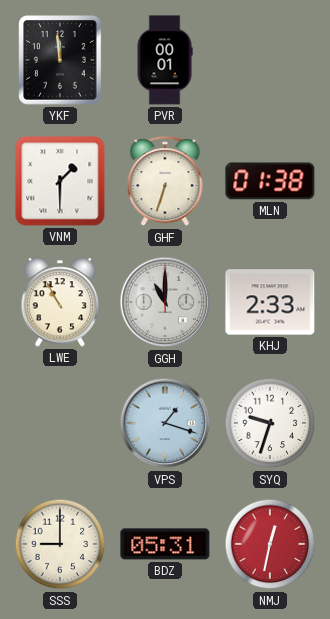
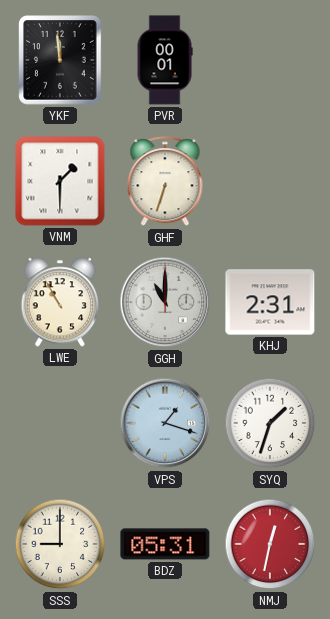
MLN: 01:38 -> none
KHJ: 2:33 -> 2:31
SYQ: 9:33 -> 1:33
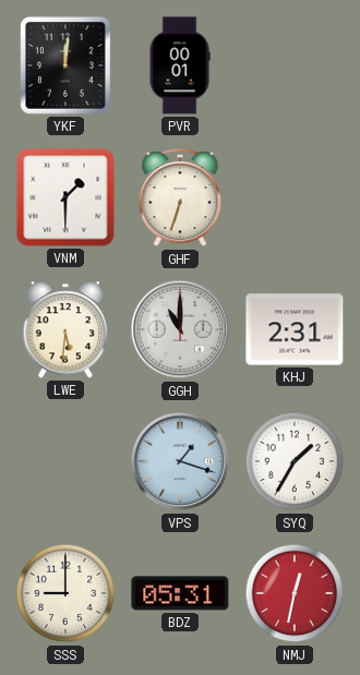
YKF: 11:59 -> 12:01
LWE: 10:55 -> 5:31
SYQ: 1:33 -> 1:35
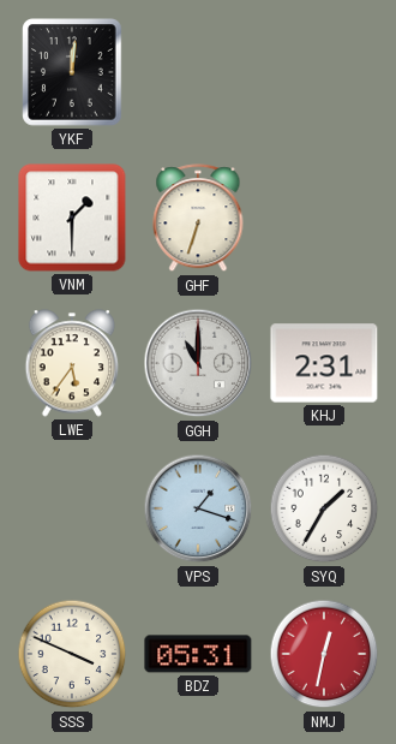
PVR: 00:01 -> none
LWE: 5:31 -> 5:36
SSS: 9:00 -> 3:49
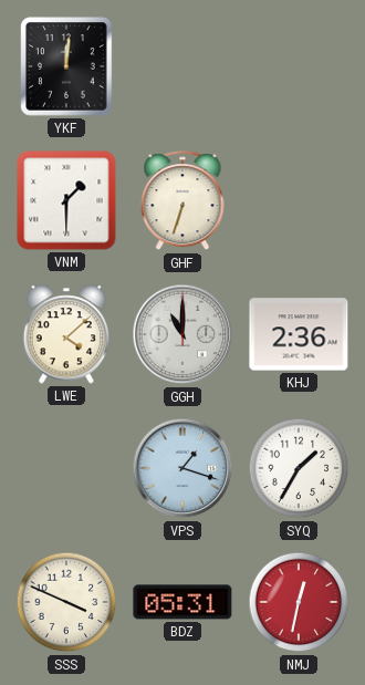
LWE: 5:36 -> 4:08
KHJ: 2:31 -> 2:36
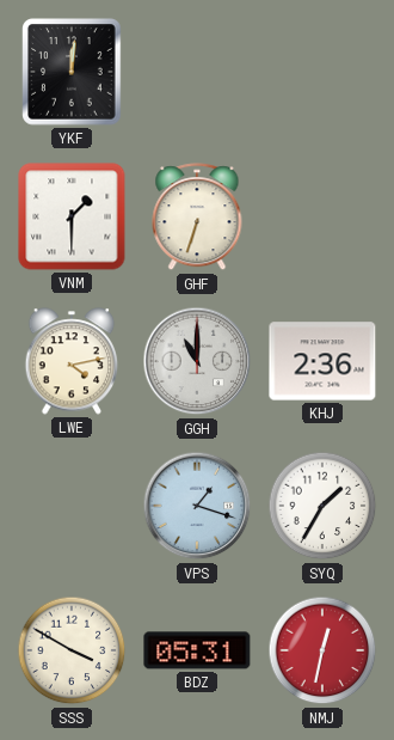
LWE: 4:08 -> 4:13
SSS: 3:49 -> 3:50
